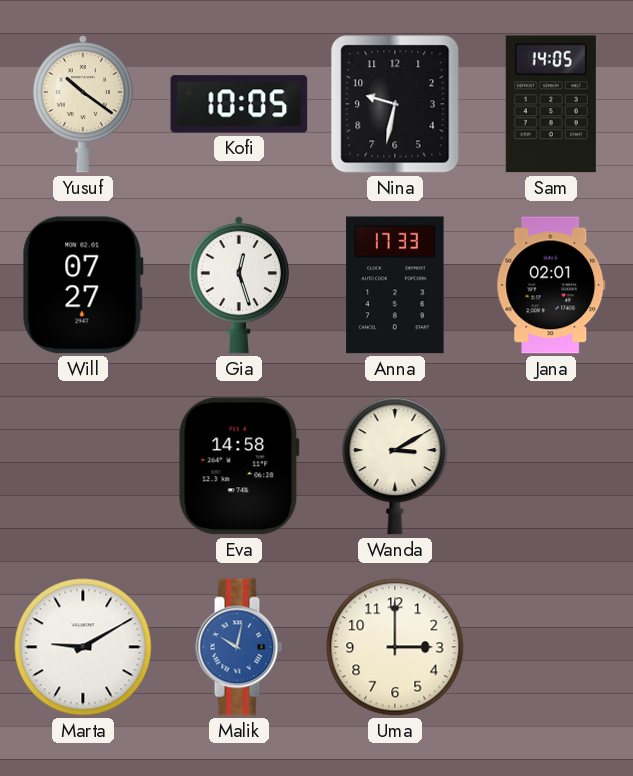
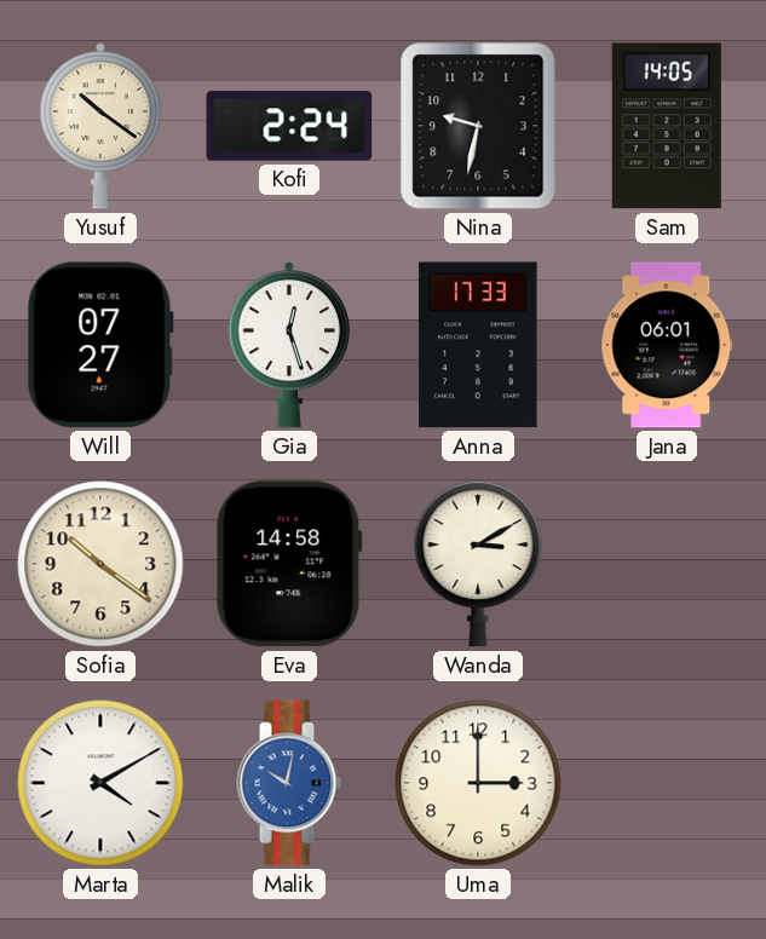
Kofi: 10:05 -> 2:24
Jana: 02:01 -> 06:01
Sofia: none -> 10:21
Marta: 9:10 -> 4:10
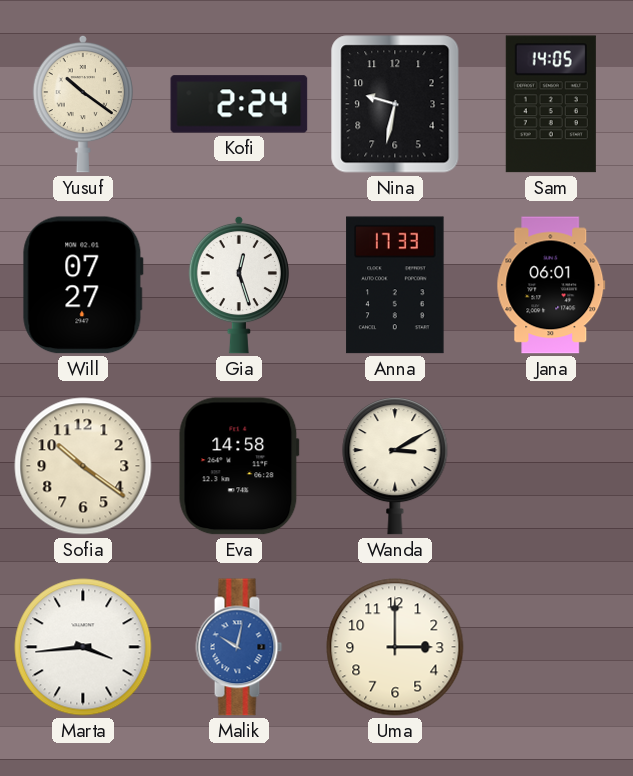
Marta: 4:10 -> 3:44
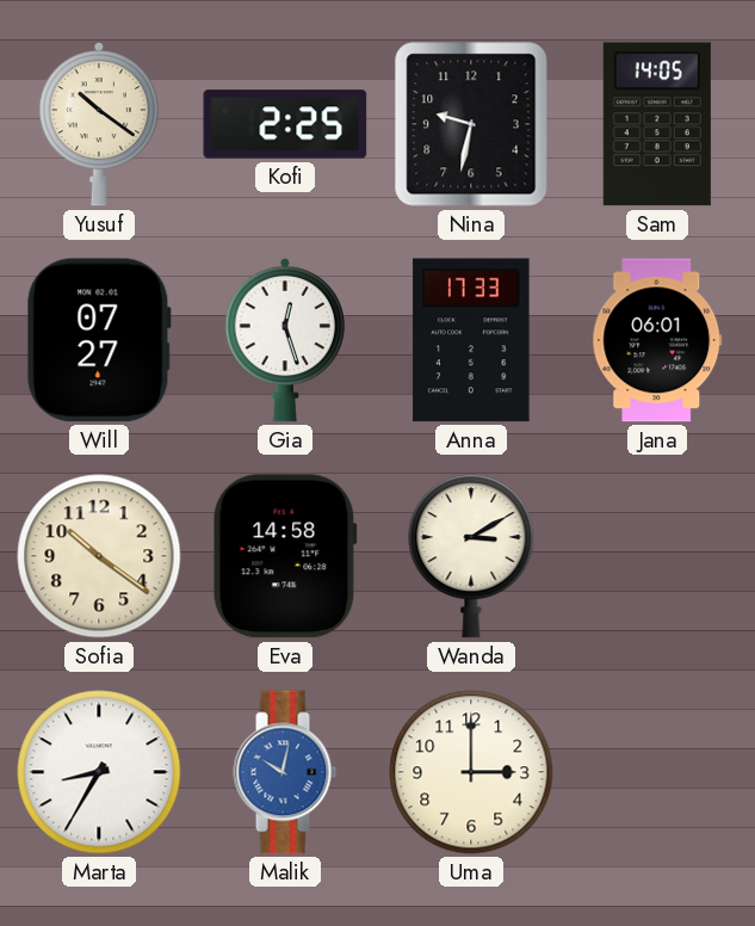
Kofi: 2:24 -> 2:25
Marta: 3:44 -> 8:35
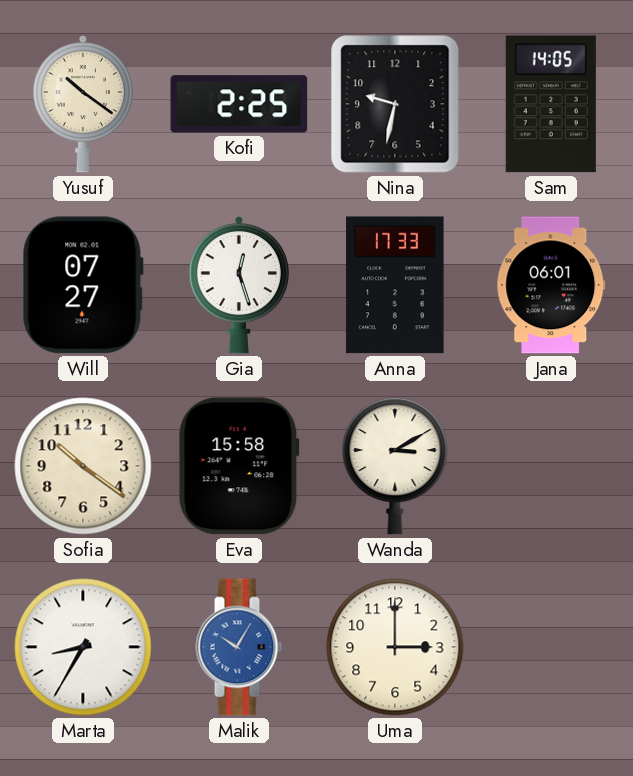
Eva: 14:58 -> 15:58
Malik: 10:02 -> 10:05
